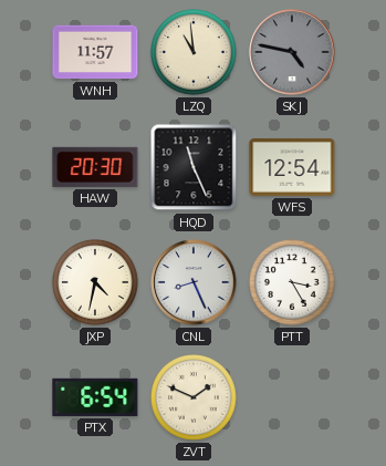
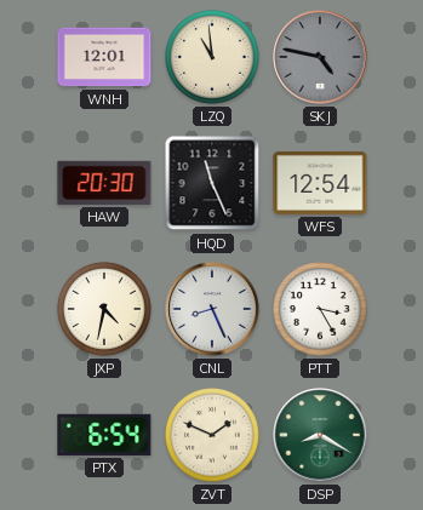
WNH: 11:57 -> 12:01
DSP: none -> 8:20
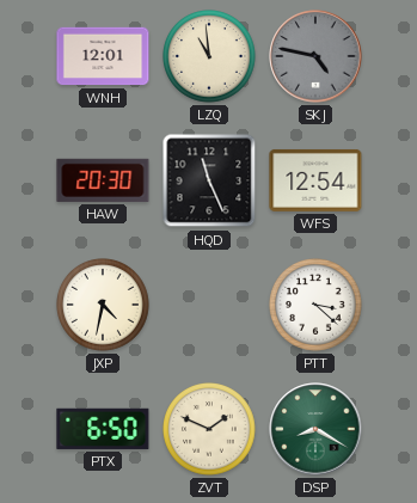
CNL: 8:26 -> none
PTT: 3:25 -> 3:22
PTX: 6:54 -> 6:50
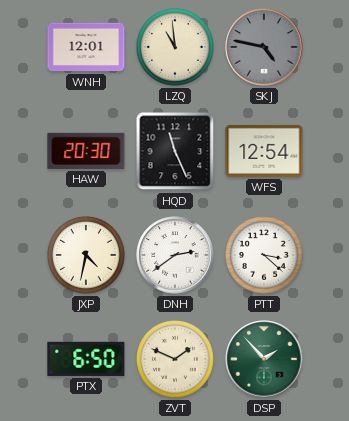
DNH: none -> 2:39
DSP: 8:20 -> 1:53
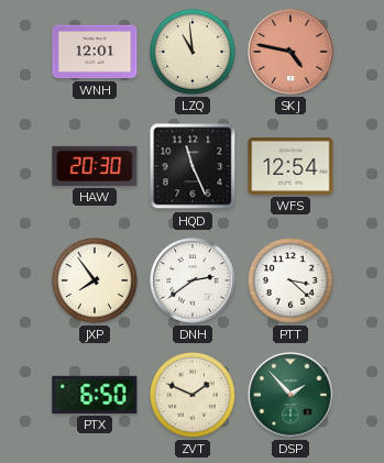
SKJ dial: grey -> salmon
JXP: 4:32 -> 7:54
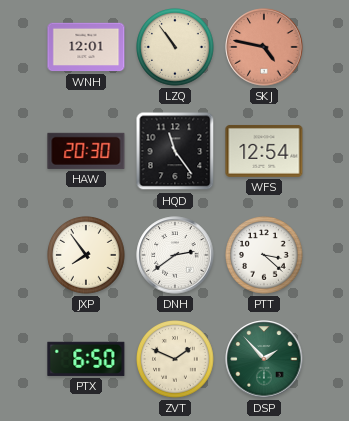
LZQ: 10:59 -> 10:54
HQD: 11:26 -> 11:24
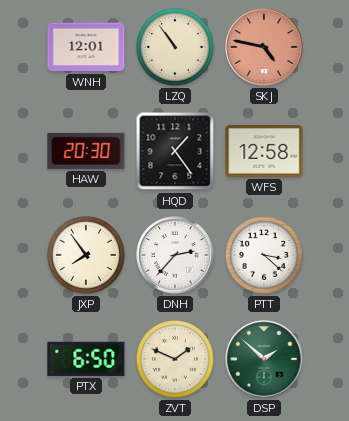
HQD: 11:24 -> 1:24
WFS: 12:54 -> 12:58
DNH: 2:39 -> 2:37
DSP: 1:53 -> 1:52
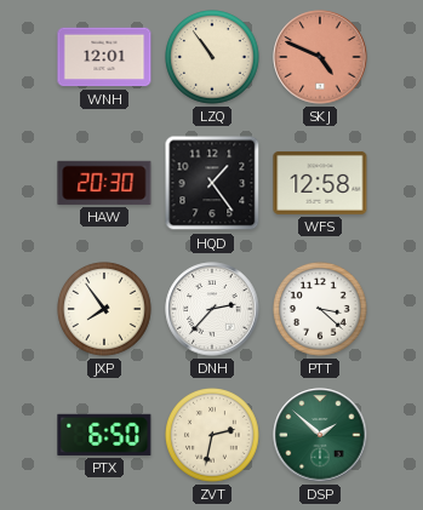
SKJ: 4:47 -> 4:49
ZVT: 1:49 -> 2:32
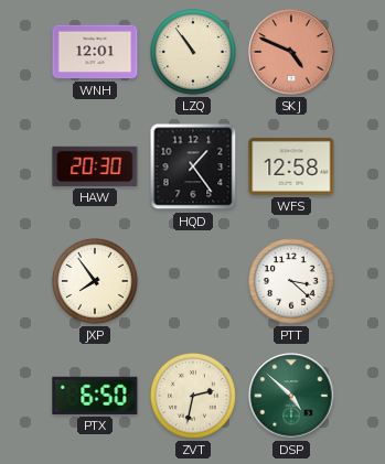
DNH: 2:37 -> none
DSP: 1:52 -> 4:52
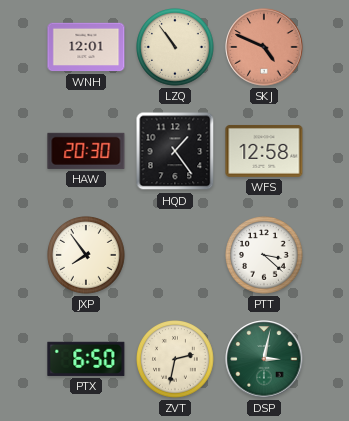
DSP: 4:52 -> 3:02
